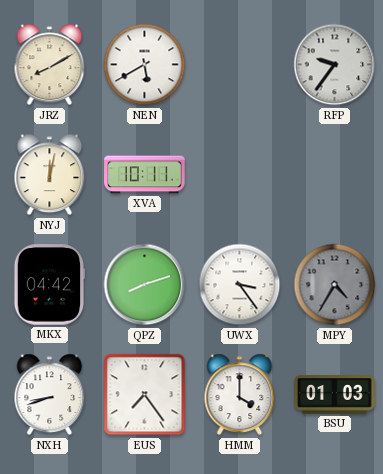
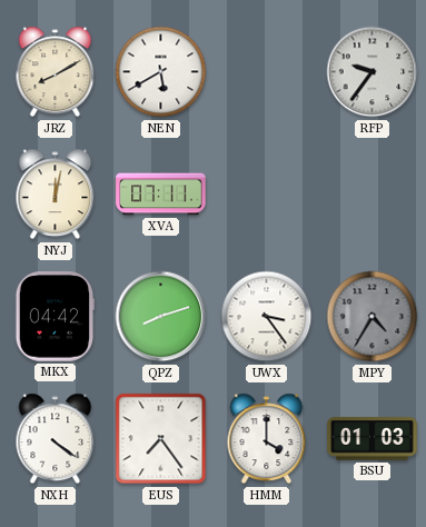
XVA: 10:11 -> 07:11
NXH: 8:42 -> 4:21
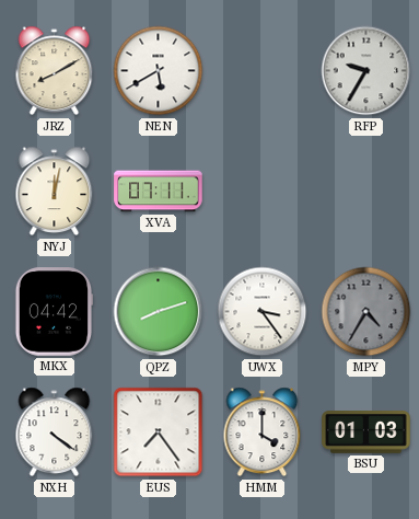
RFP: 9:36 -> 9:35
